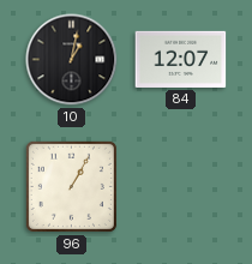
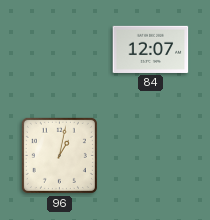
10: 1:02 -> none
96: 1:05 -> 1:02
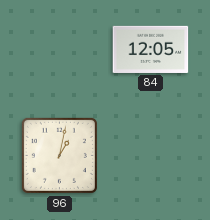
84: 12:07 -> 12:05
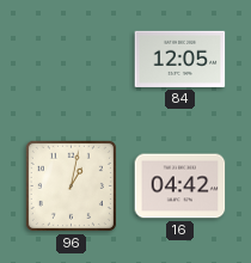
16: none -> 04:42
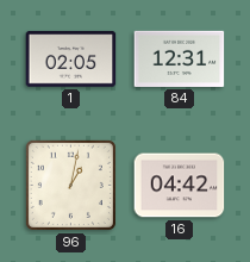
1: none -> 02:05
84: 12:05 -> 12:31
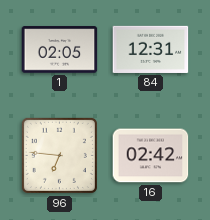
96: 1:02 -> 6:46
16: 04:42 -> 02:42
